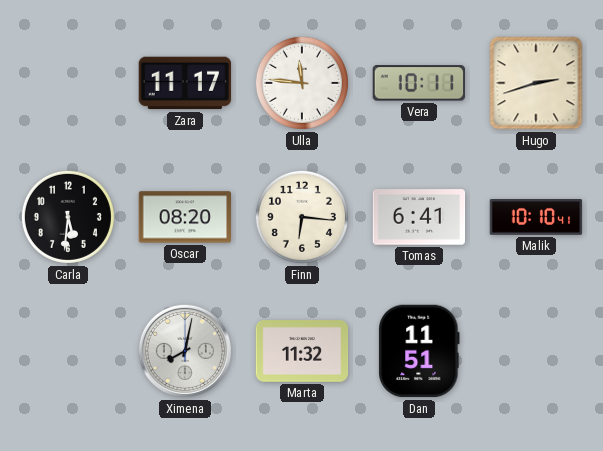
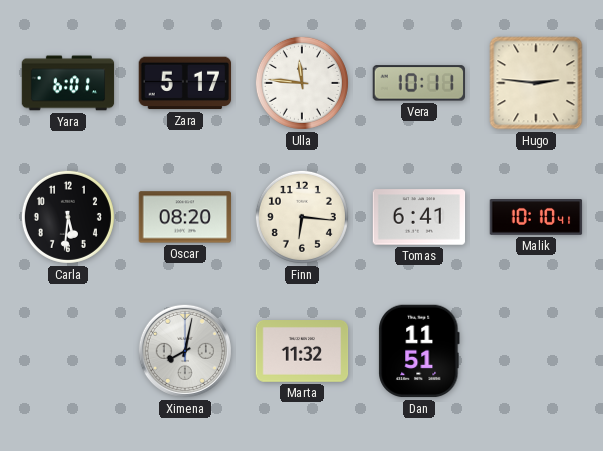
Yara: none -> 6:01
Zara: 11:17 -> 5:17
Hugo: 2:42 -> 2:46
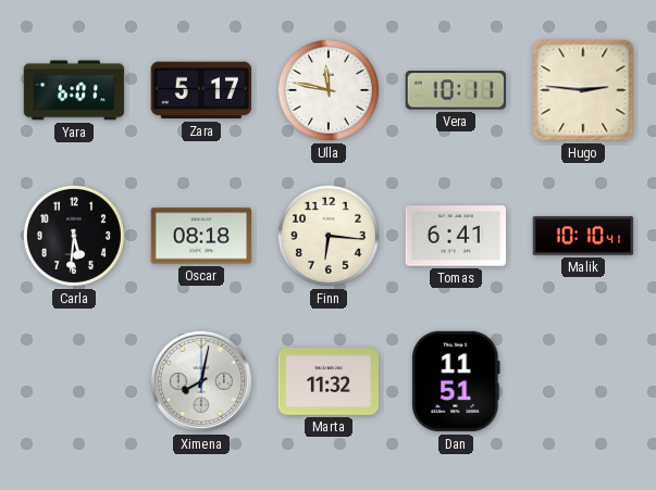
Ulla: 11:46 -> 11:47
Oscar: 08:20 -> 08:18
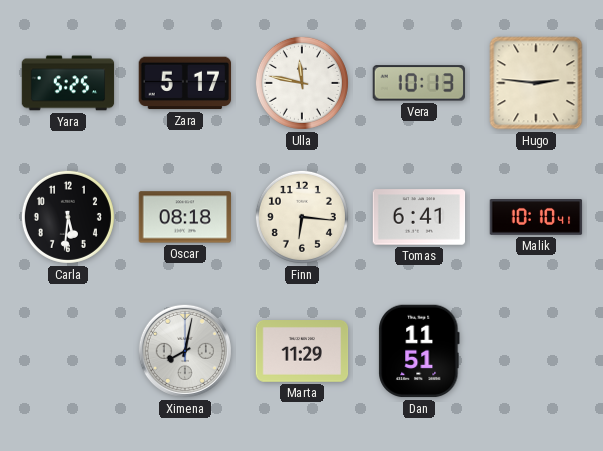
Yara: 6:01 -> 5:25
Vera: 10:11 -> 10:13
Marta: 11:32 -> 11:29
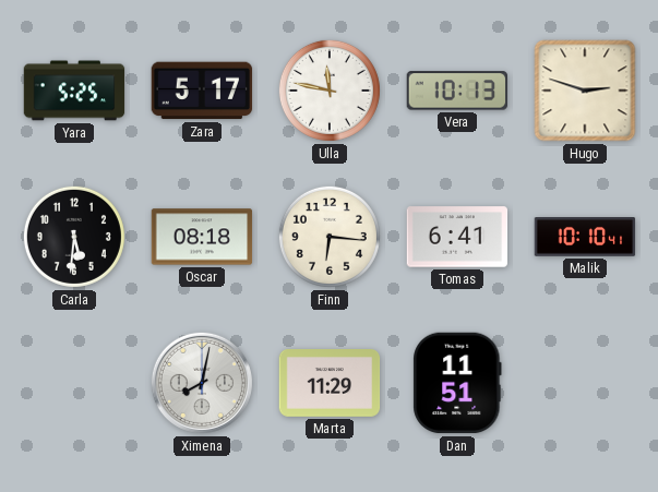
Hugo: 2:46 -> 2:48
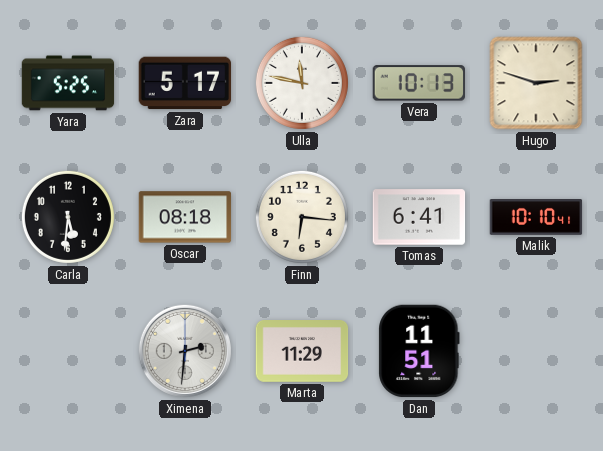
Ximena: 8:02 -> 2:31
